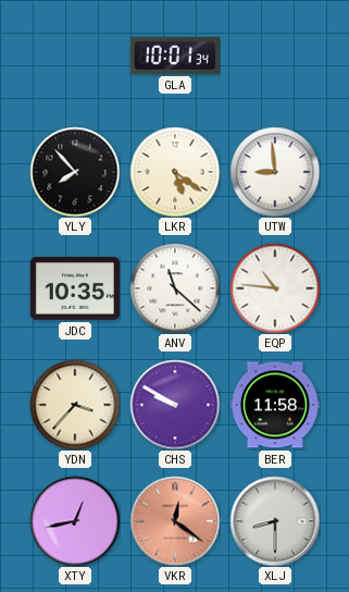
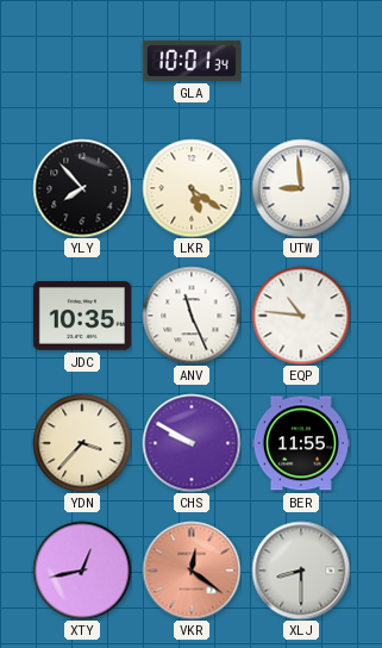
ANV: 11:22 -> 11:26
BER: 11:58 -> 11:55
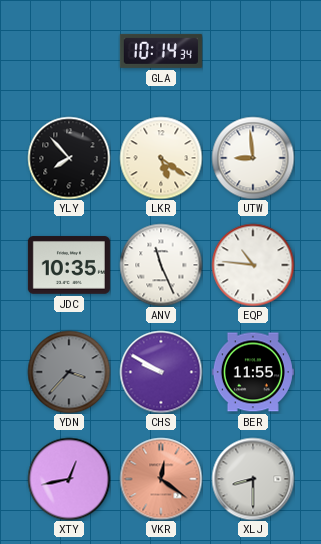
GLA: 10:01 -> 10:14
YDN dial: cream -> grey
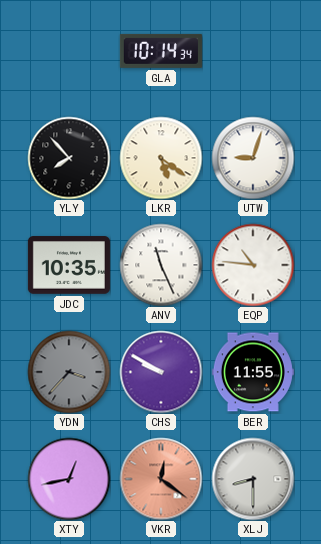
UTW: 8:59 -> 9:03
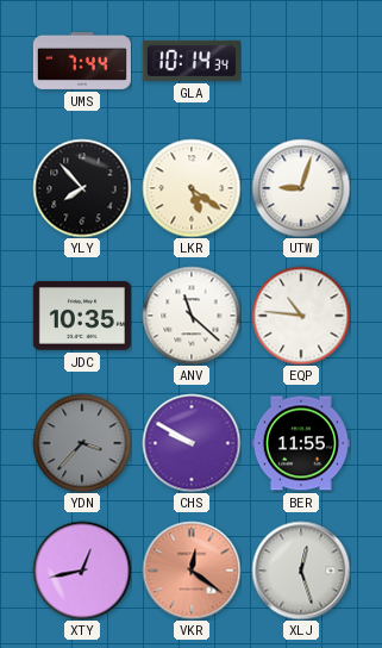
UMS: none -> 7:44
ANV: 11:26 -> 11:22
XLJ: 8:30 -> 12:27
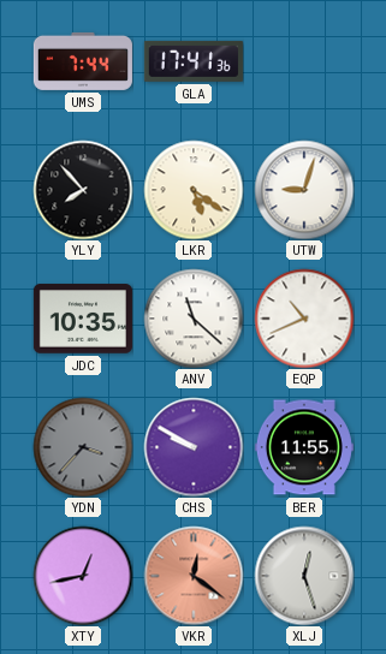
GLA: 10:14 -> 17:41
EQP: 10:46 -> 10:41
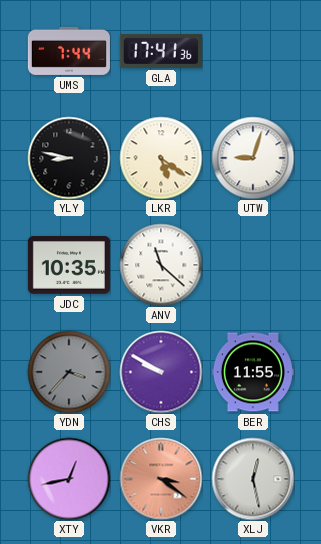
YLY: 7:53 -> 8:47
EQP: 10:41 -> none
VKR: 12:21 -> 3:21
XLJ: 12:27 -> 12:28
